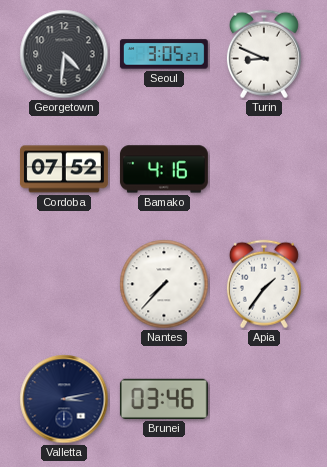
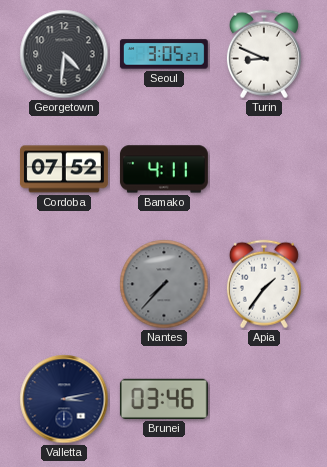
Bamako: 4:16 -> 4:11
Nantes dial: white -> grey
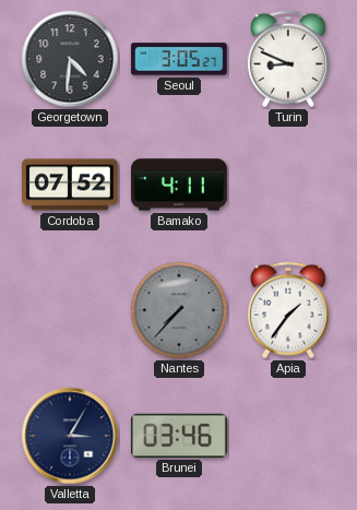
Valletta: 3:13 -> 3:05
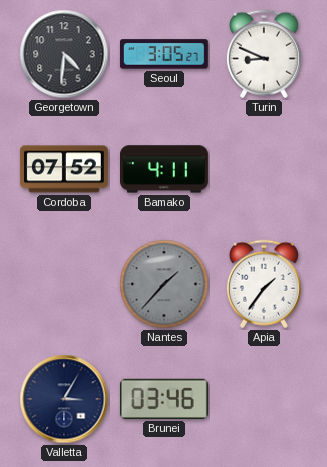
Nantes: 7:37 -> 1:37
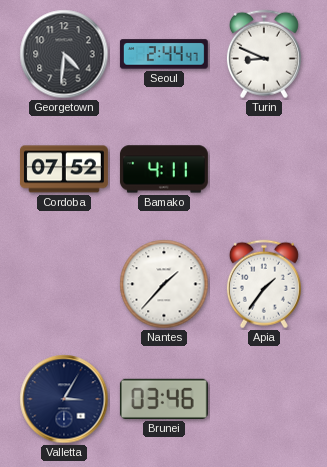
Seoul: 3:05 -> 2:44
Nantes dial: grey -> white
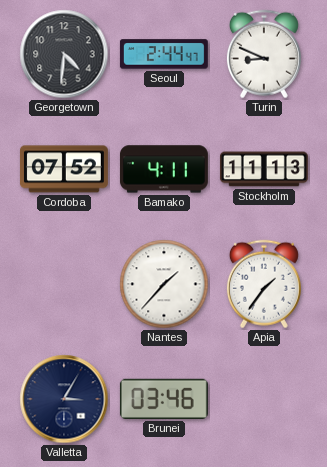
Stockholm: none -> 11:13
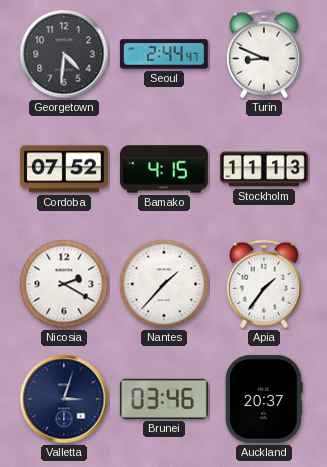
Bamako: 4:11 -> 4:15
Nicosia: none -> 2:20
Valletta: 3:05 -> 3:03
Auckland: none -> 20:37
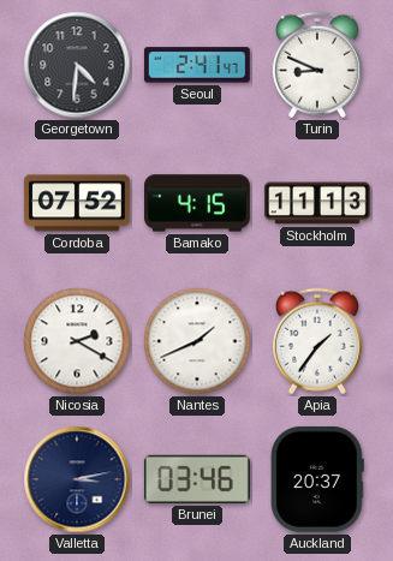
Seoul: 2:44 -> 2:41
Nantes: 1:37 -> 1:41
Valletta: 3:03 -> 3:13
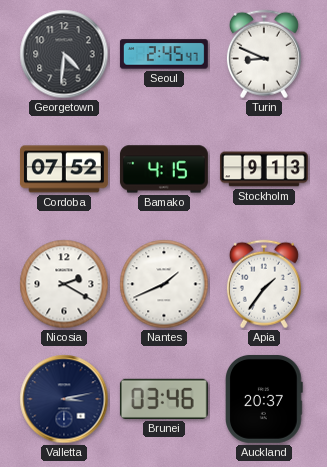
Seoul: 2:41 -> 2:45
Stockholm: 11:13 -> 9:13
